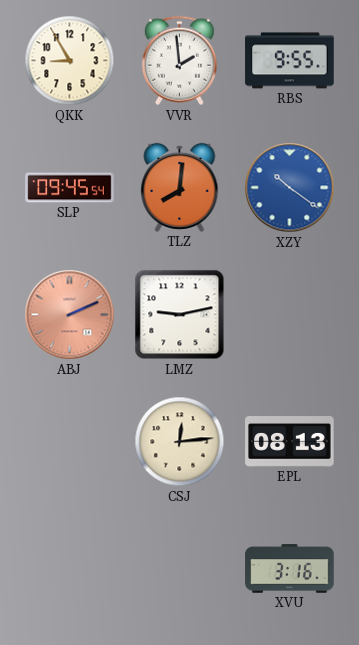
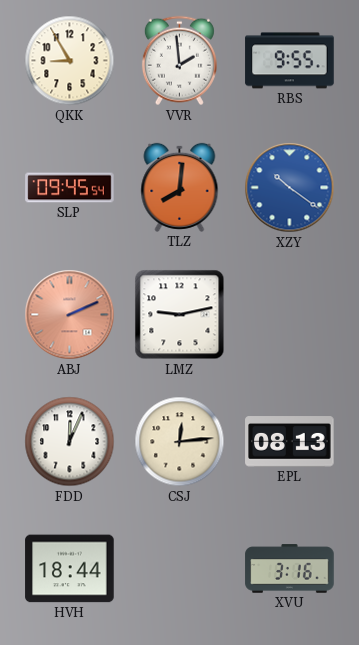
FDD: none -> 12:04
HVH: none -> 18:44
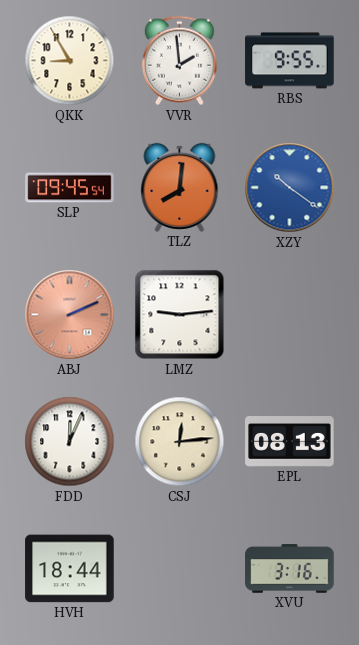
LMZ: 9:13 -> 9:14
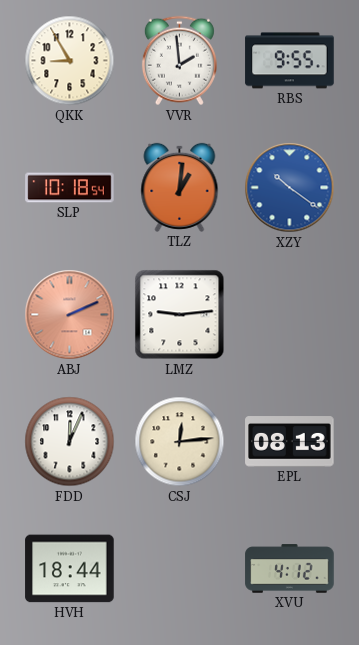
SLP: 09:45 -> 10:18
TLZ: 8:01 -> 1:01
XVU: 3:16 -> 4:12
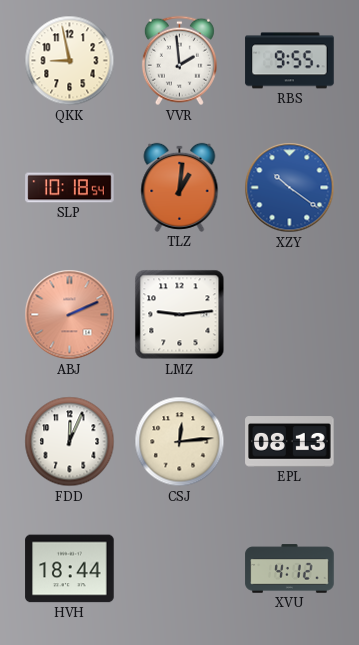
QKK: 8:55 -> 8:58
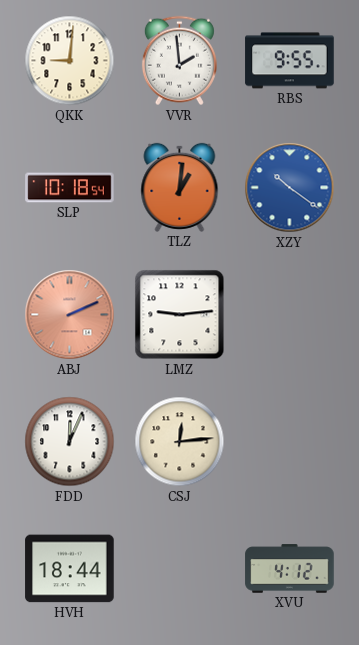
QKK: 8:58 -> 9:01
EPL: 08:13 -> none
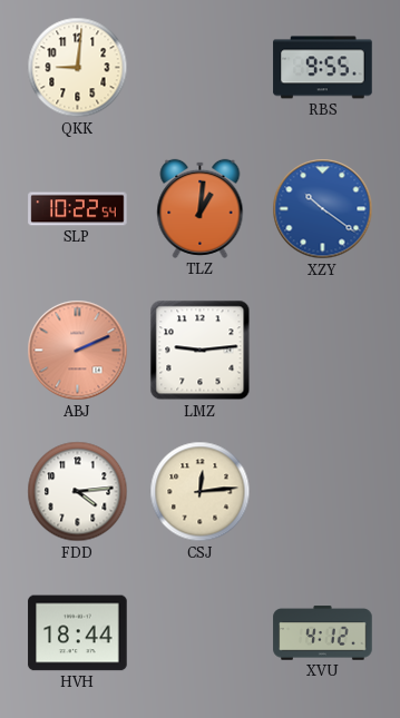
VVR: 1:59 -> none
SLP: 10:18 -> 10:22
FDD: 12:04 -> 4:14
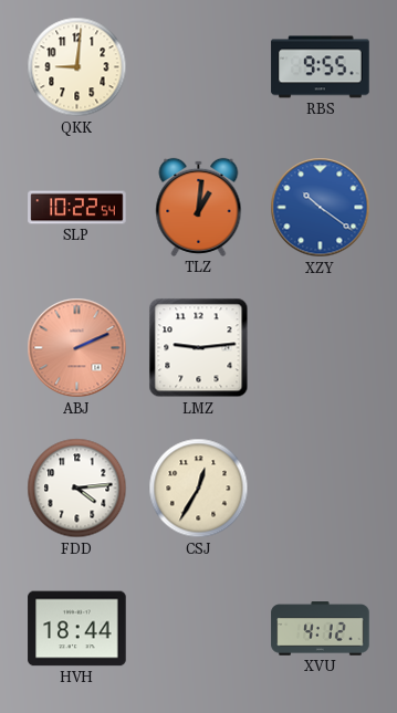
CSJ: 12:14 -> 12:35
